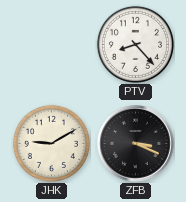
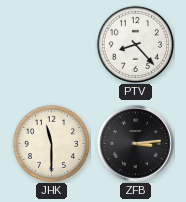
JHK: 9:10 -> 11:30
ZFB: 3:19 -> 3:14
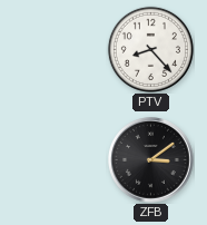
JHK: 11:30 -> none
ZFB: 3:14 -> 3:09
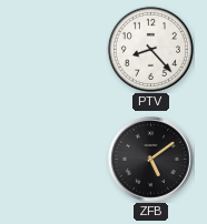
ZFB: 3:09 -> 5:09
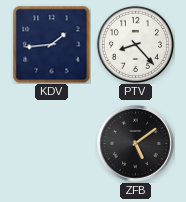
KDV: none -> 1:44
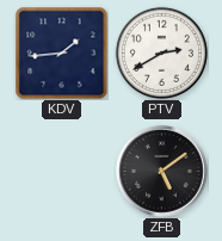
PTV: 8:23 -> 2:40
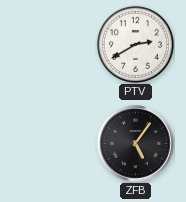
KDV: 1:44 -> none
ZFB: 5:09 -> 5:06
